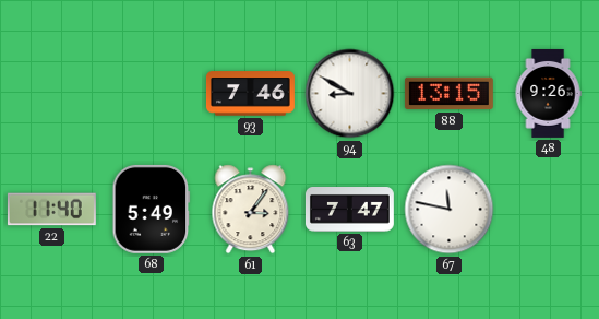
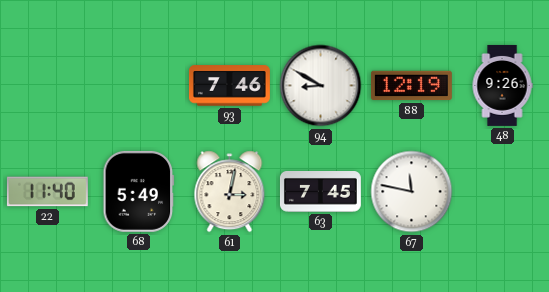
88: 13:15 -> 12:19
61: 3:06 -> 3:02
63: 7:47 -> 7:45
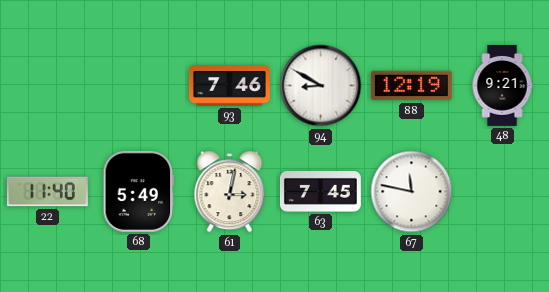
48: 9:26 -> 9:21
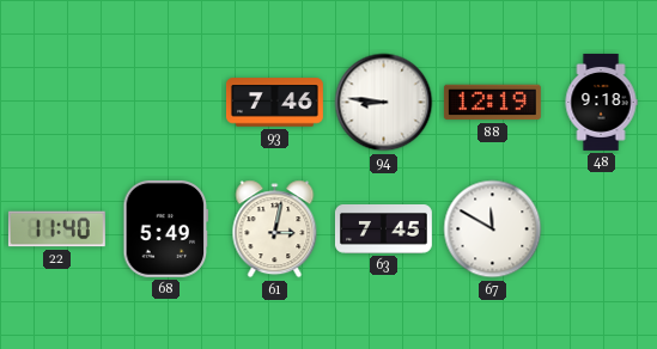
94: 8:50 -> 8:46
48: 9:21 -> 9:18
67: 11:47 -> 11:50
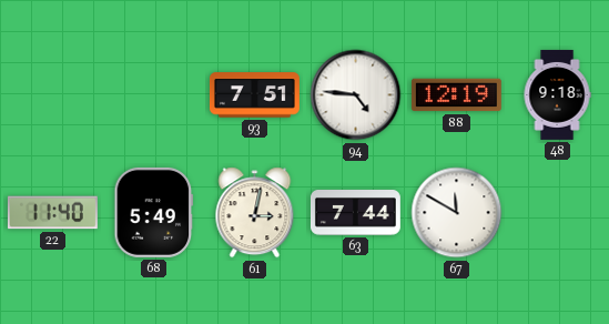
93: 7:46 -> 7:51
94: 8:46 -> 4:46
63: 7:45 -> 7:44
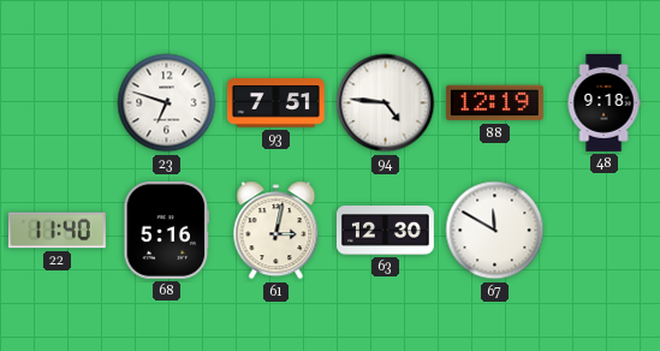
23: none -> 6:48
68: 5:49 -> 5:16
63: 7:44 -> 12:30
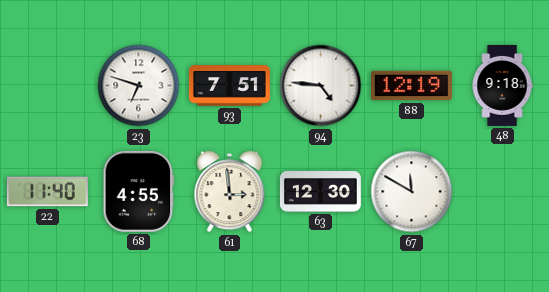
68: 5:16 -> 4:55
61: 3:02 -> 2:59
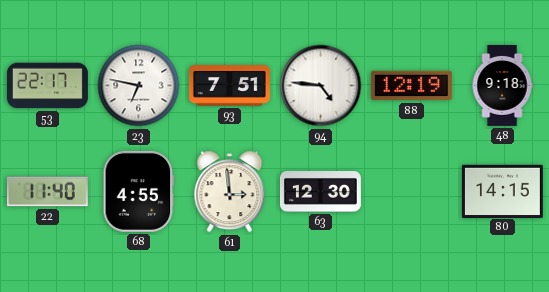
53: none -> 22:17
23: 6:48 -> 6:47
67: 11:50 -> none
80: none -> 14:15
